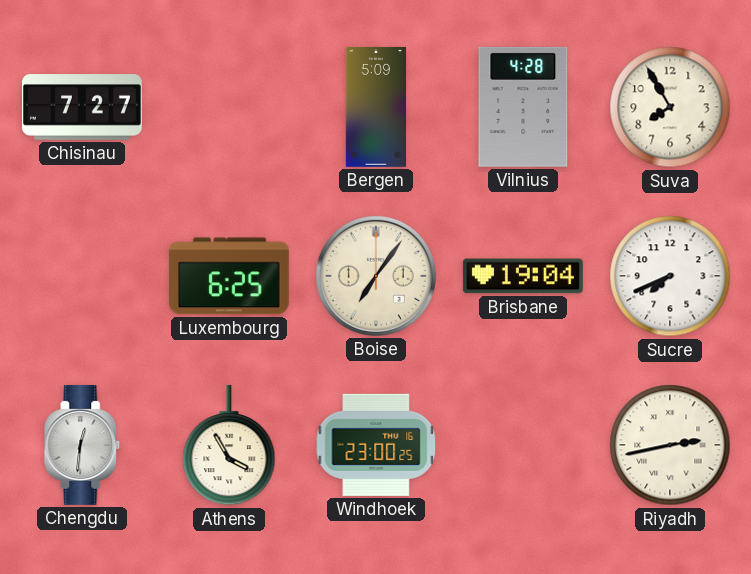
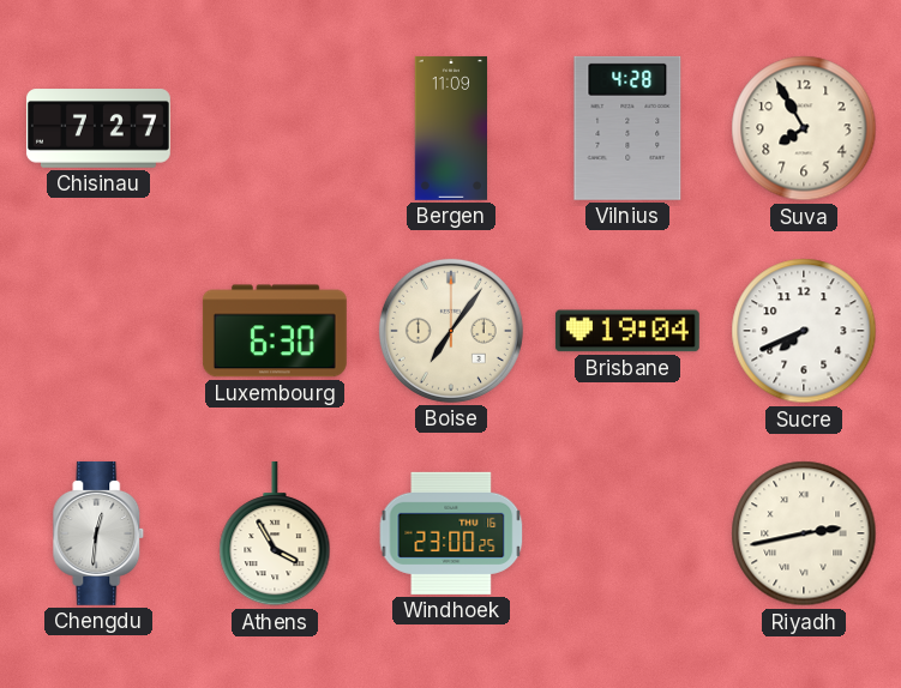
Bergen: 5:09 -> 11:09
Luxembourg: 6:25 -> 6:30
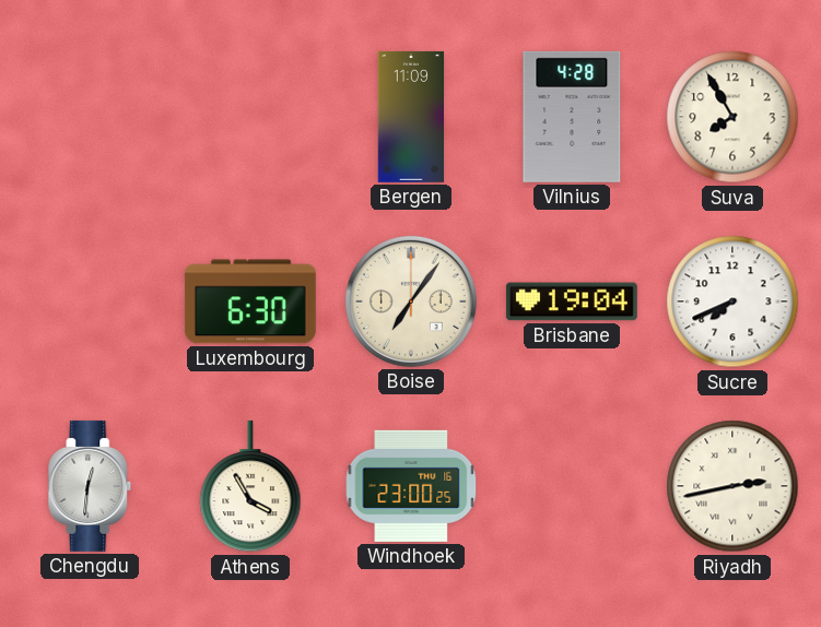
Chisinau: 7:27 -> none
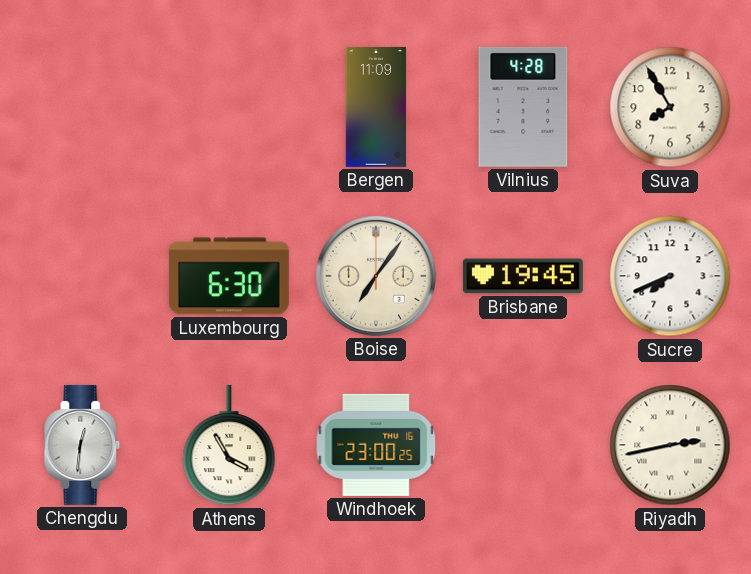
Brisbane: 19:04 -> 19:45
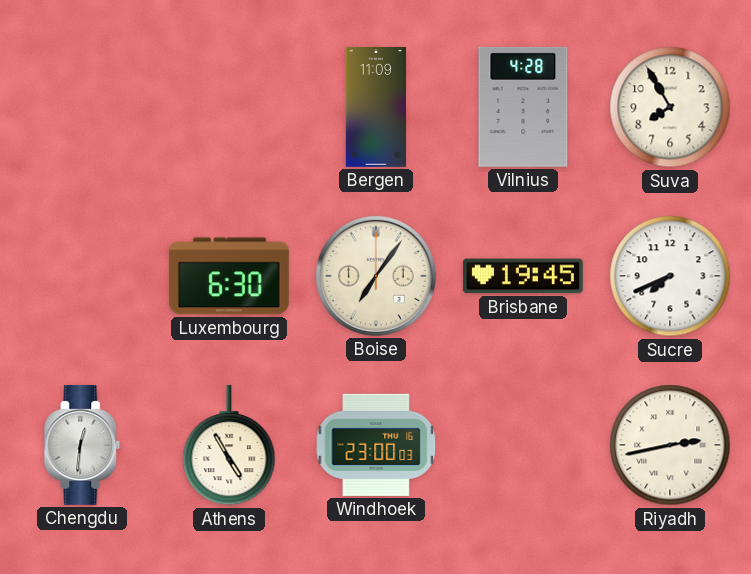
Athens: 3:55 -> 4:55
Windhoek: 23:00:25 -> 23:00:03
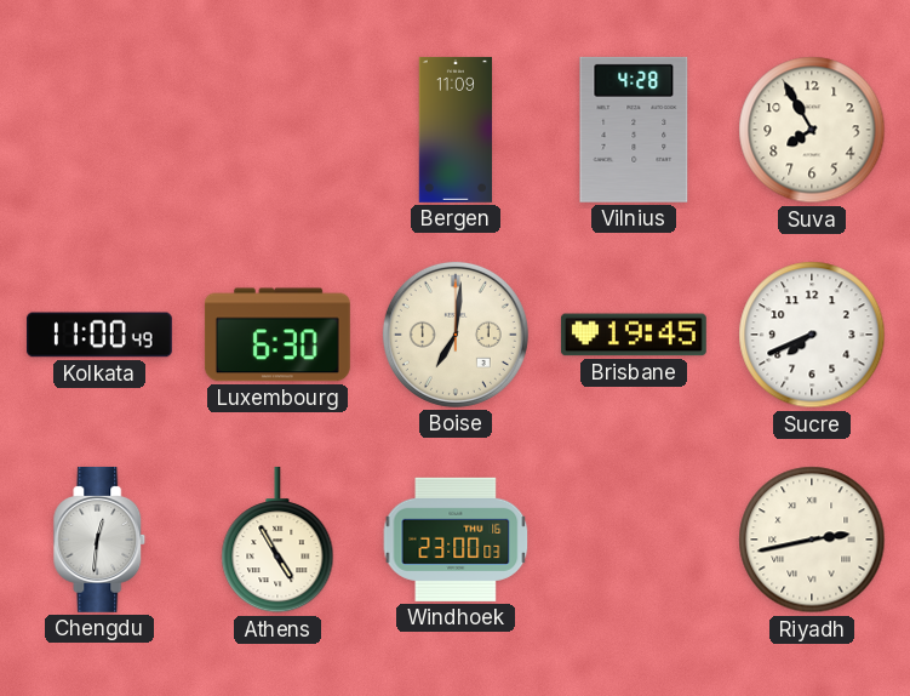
Kolkata: none -> 11:00
Boise: 7:06 -> 7:01
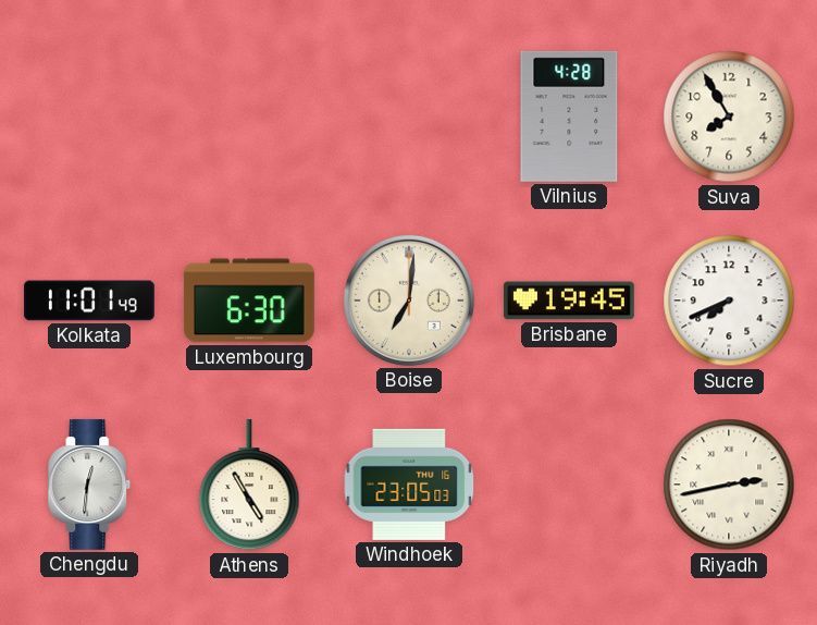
Bergen: 11:09 -> none
Kolkata: 11:00 -> 11:01
Windhoek: 23:00 -> 23:05
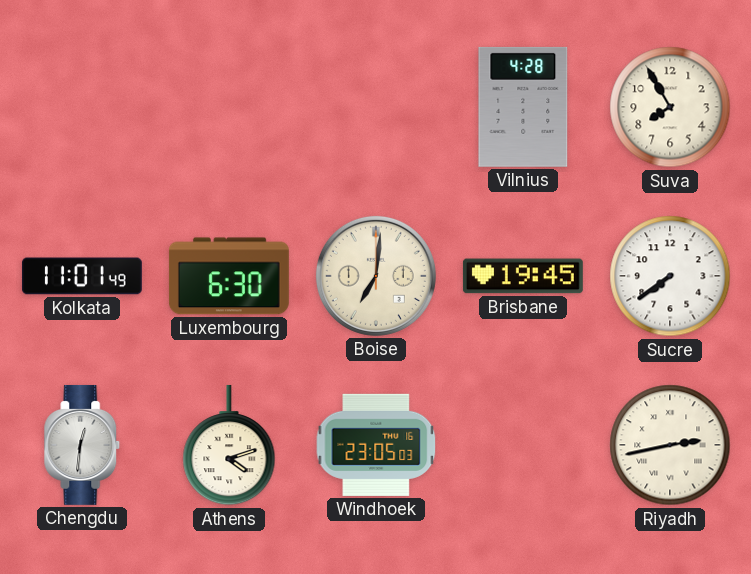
Sucre: 7:41 -> 7:39
Athens: 4:55 -> 4:12
